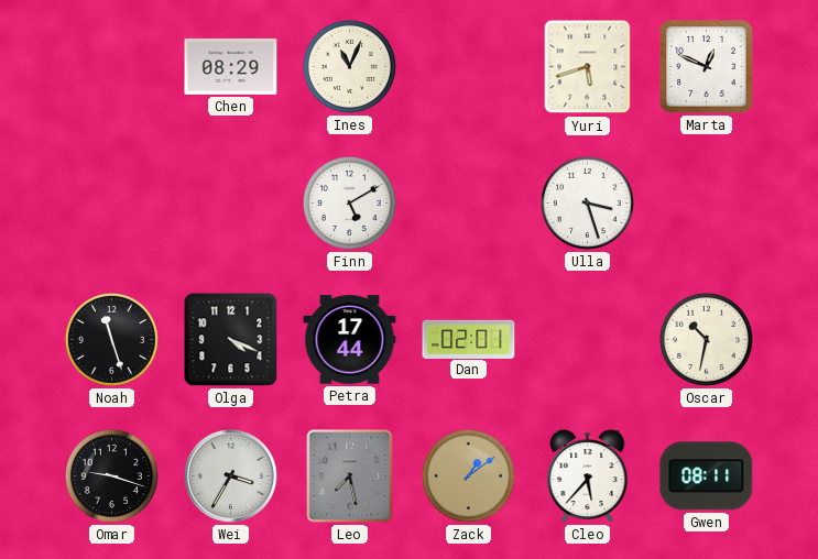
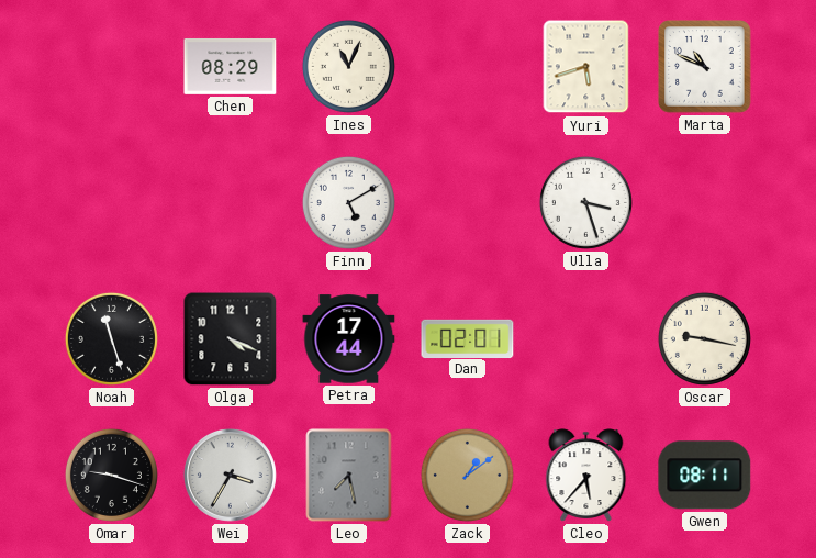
Marta: 12:49 -> 10:49
Oscar: 10:32 -> 9:17
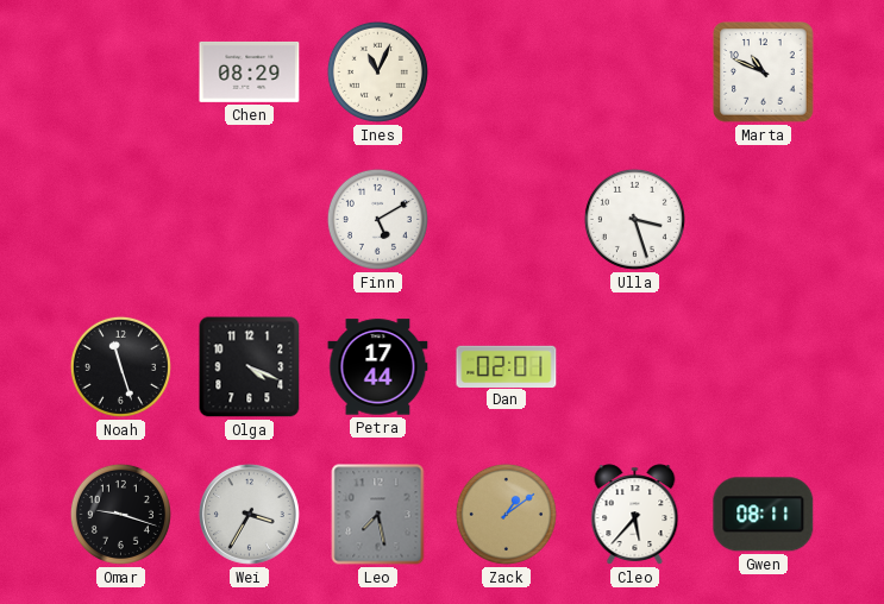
Yuri: 5:42 -> none
Oscar: 9:17 -> none
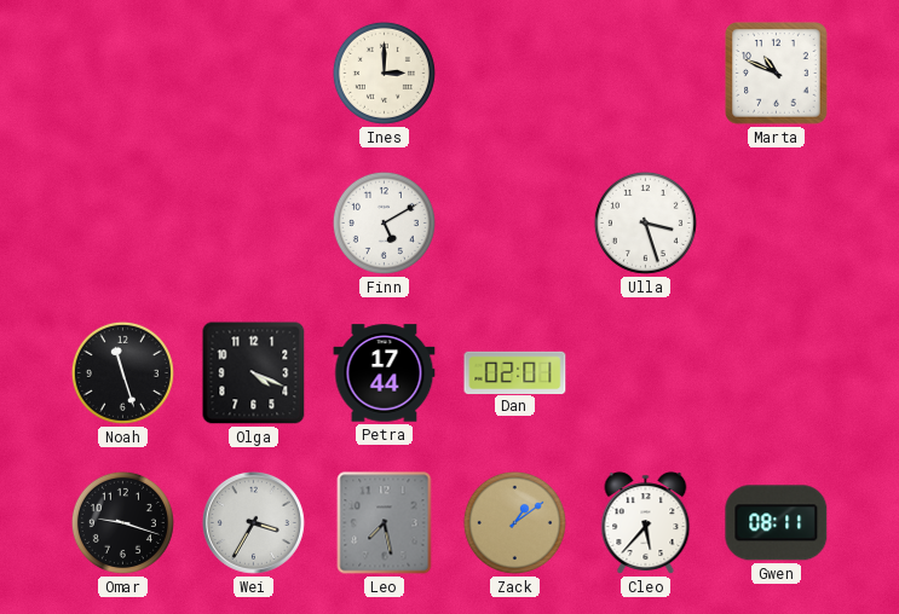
Chen: 08:29 -> none
Ines: 11:04 -> 3:00
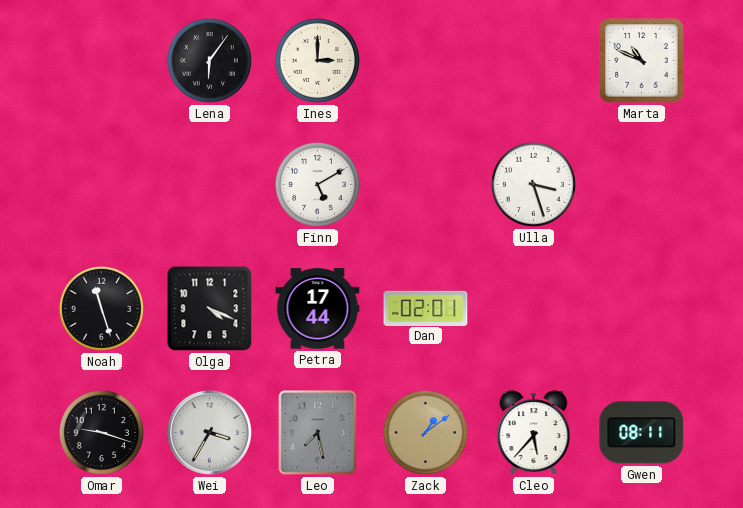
Lena: none -> 6:06
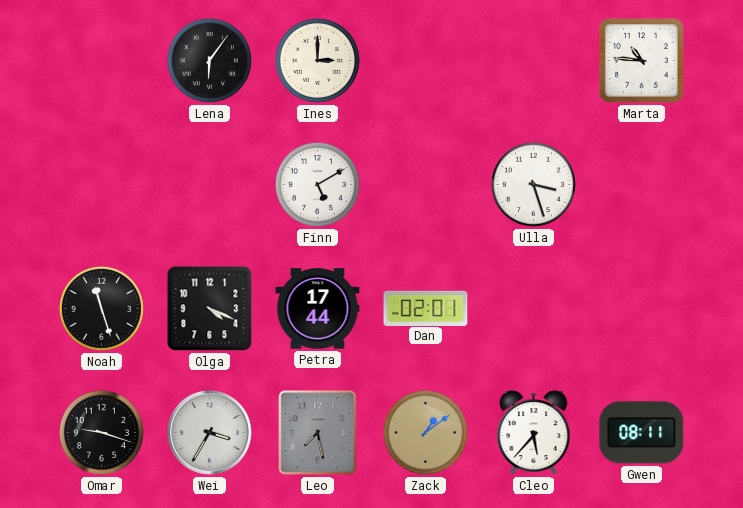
Marta: 10:49 -> 10:46
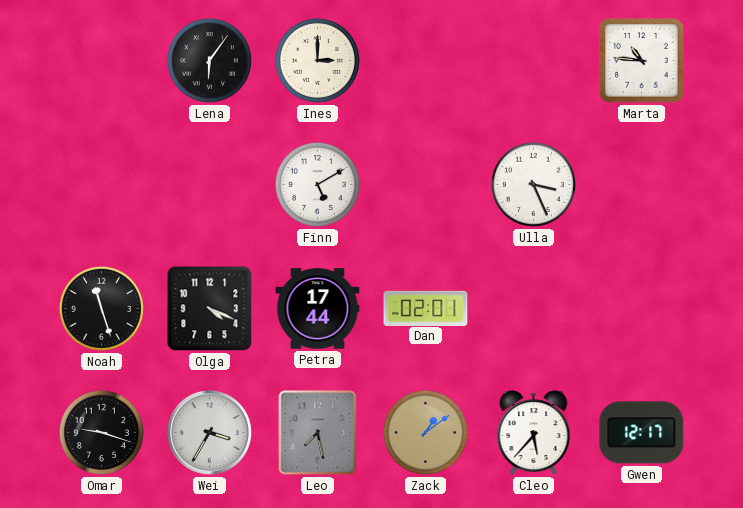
Ulla: 3:27 -> 3:26
Gwen: 08:11 -> 12:17
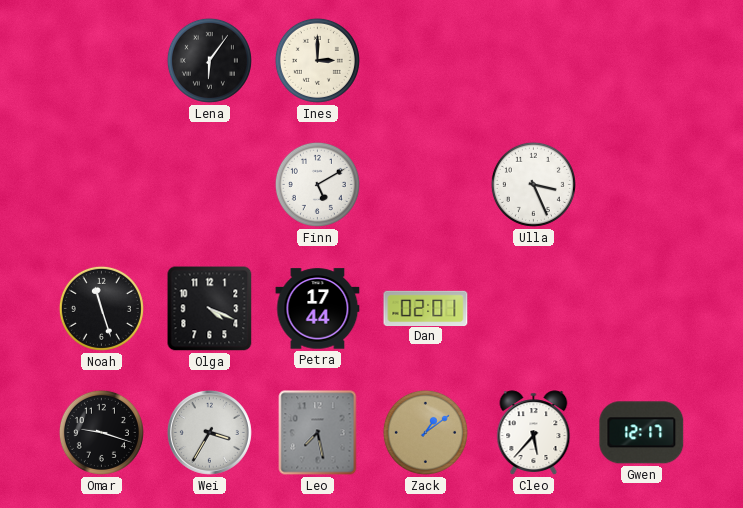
Marta: 10:46 -> none
